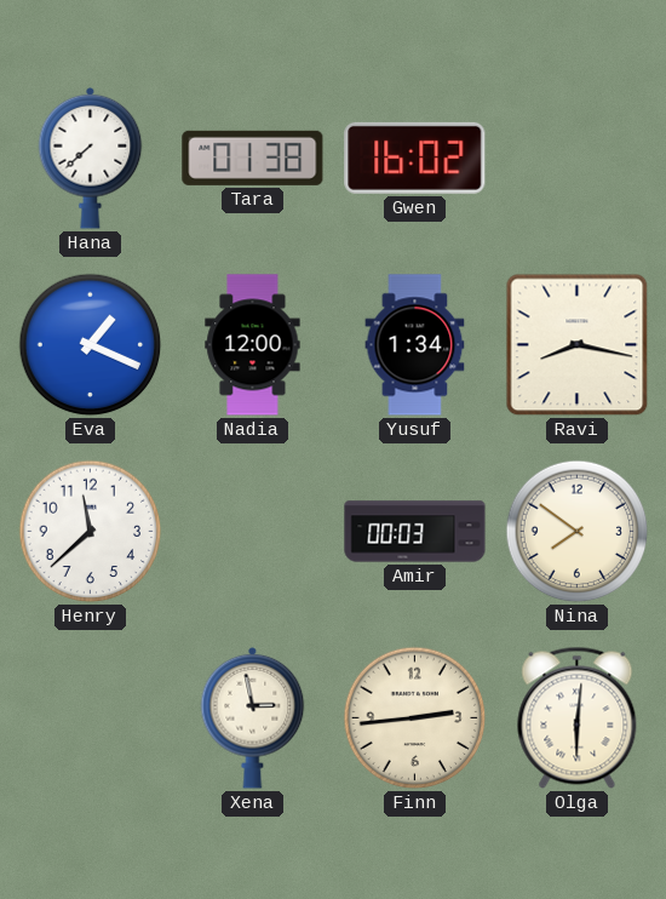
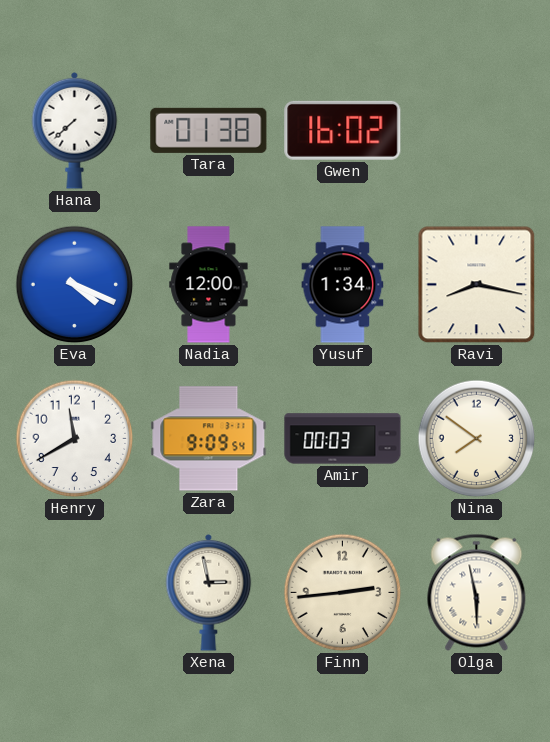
Eva: 1:19 -> 4:19
Henry: 11:38 -> 11:40
Zara: none -> 9:09
Olga: 6:01 -> 5:58
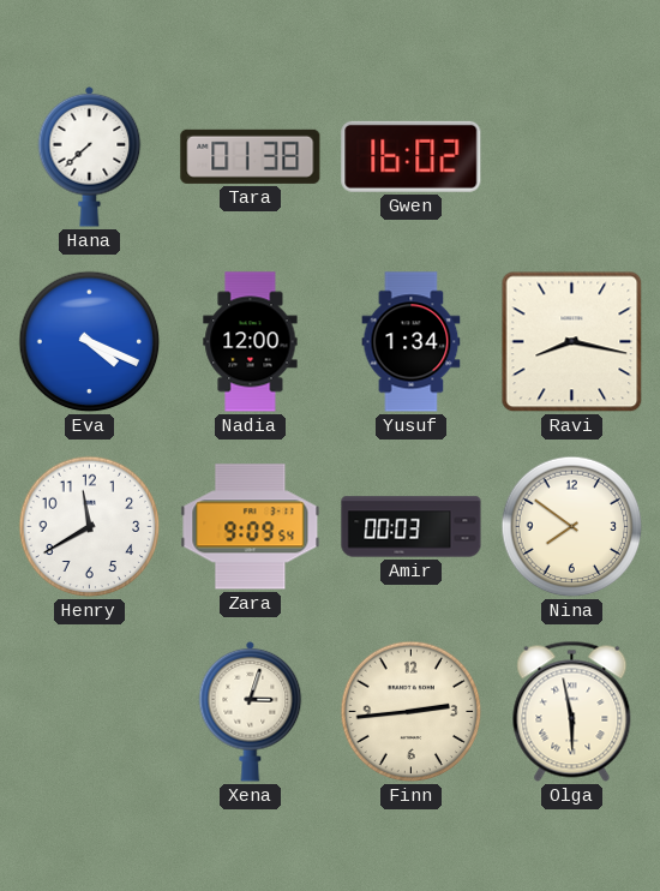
Xena: 2:58 -> 3:03
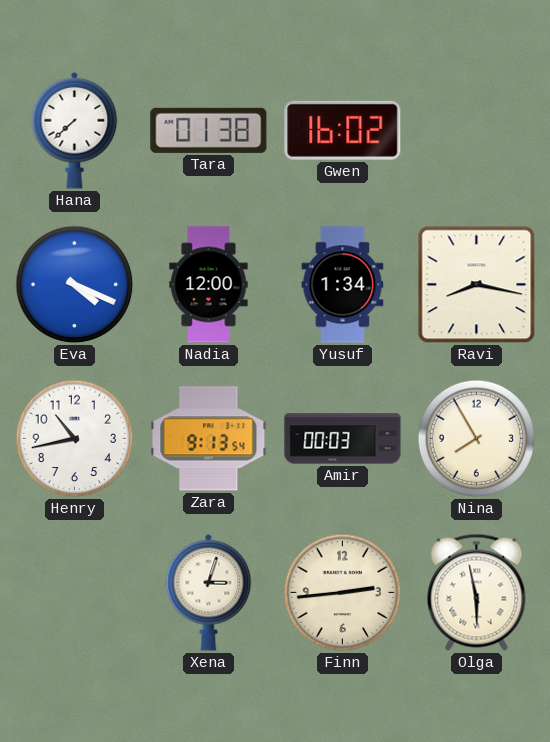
Henry: 11:40 -> 10:43
Zara: 9:09 -> 9:13
Nina: 7:51 -> 7:55
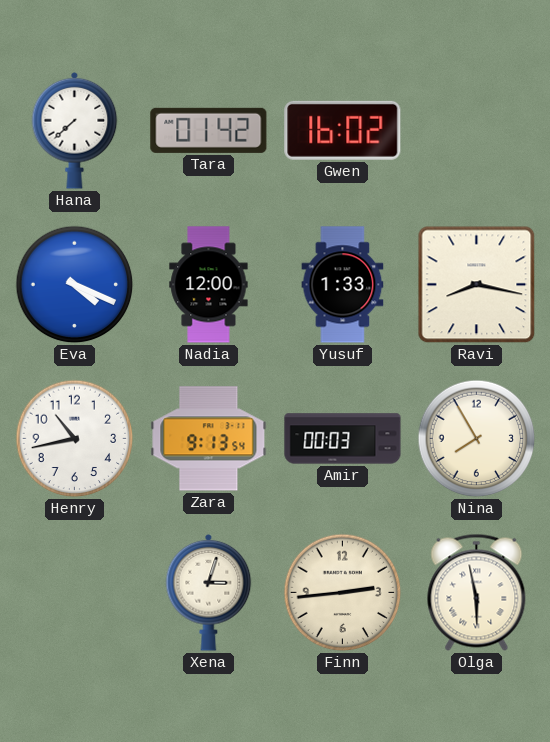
Tara: 01:38 -> 01:42
Yusuf: 1:34 -> 1:33
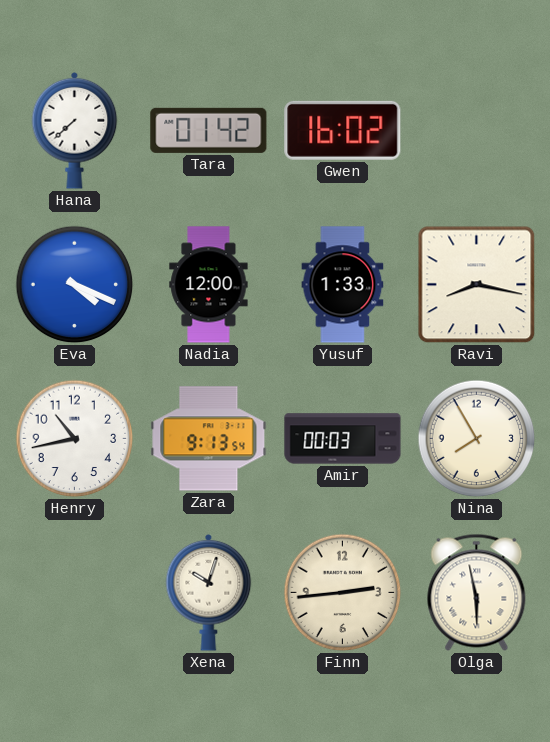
Xena: 3:03 -> 10:03
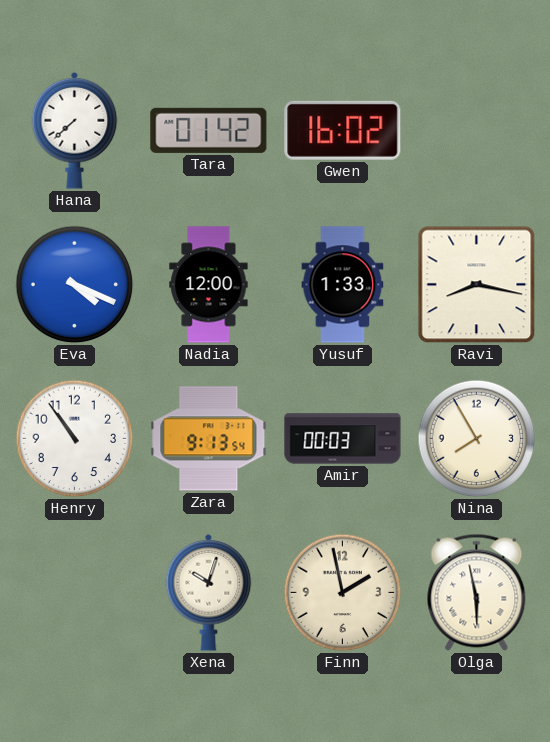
Henry: 10:43 -> 10:54
Finn: 2:44 -> 1:58
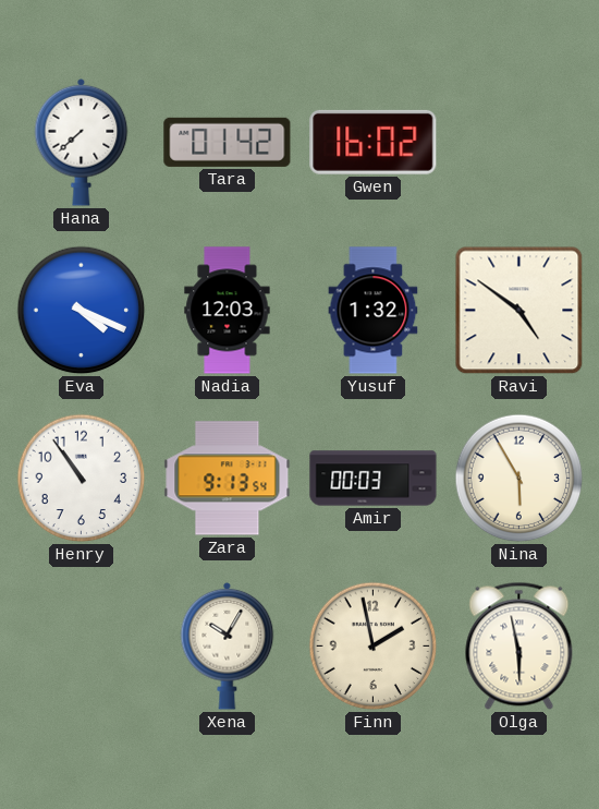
Nadia: 12:00 -> 12:03
Yusuf: 1:33 -> 1:32
Ravi: 8:17 -> 4:51
Nina: 7:55 -> 5:55
Xena: 10:03 -> 10:05
